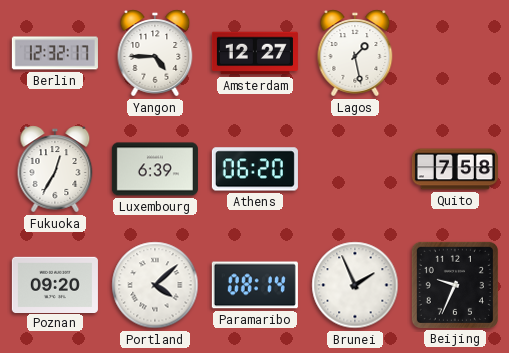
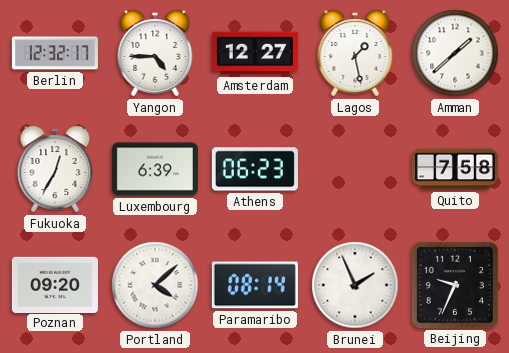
Amman: none -> 1:38
Athens: 06:20 -> 06:23
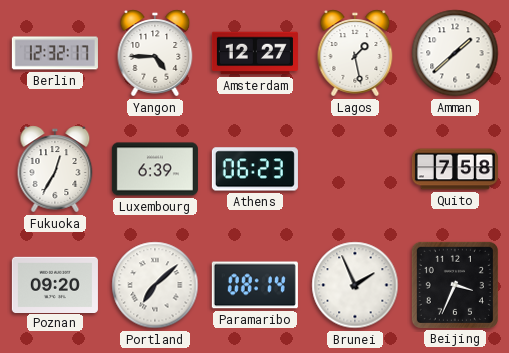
Portland: 4:08 -> 7:08
Beijing: 9:34 -> 3:34
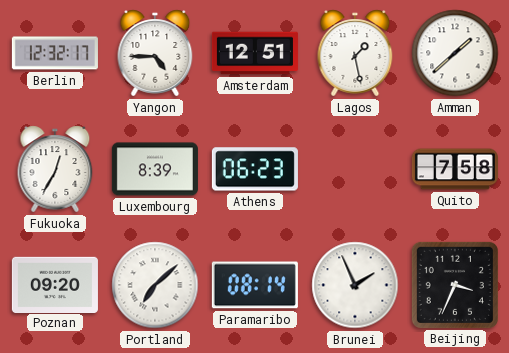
Amsterdam: 12:27 -> 12:51
Luxembourg: 6:39 -> 8:39
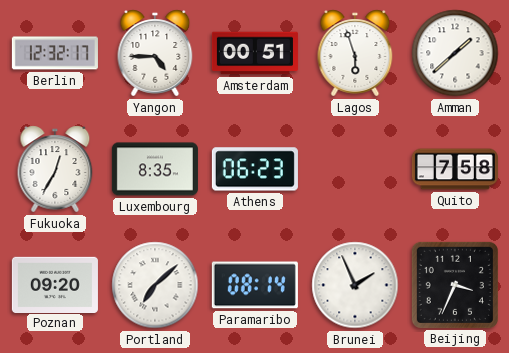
Amsterdam: 12:51 -> 00:51
Lagos: 1:28 -> 5:57
Luxembourg: 8:39 -> 8:35
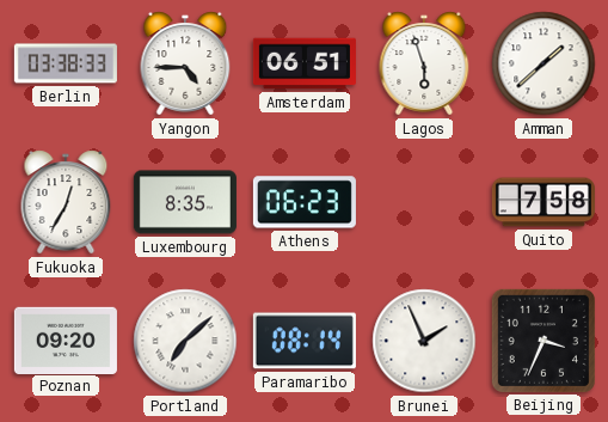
Berlin: 12:32 -> 03:38
Amsterdam: 00:51 -> 06:51
